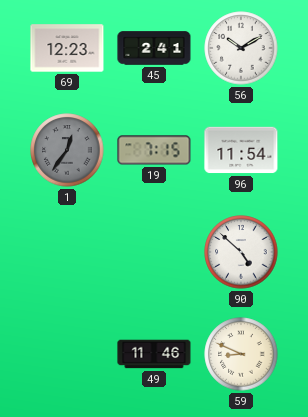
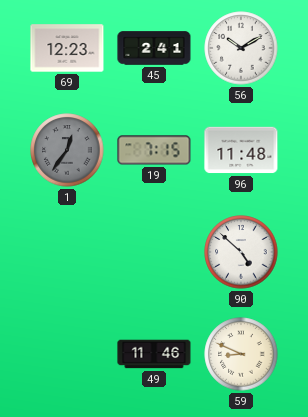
96: 11:54 -> 11:48
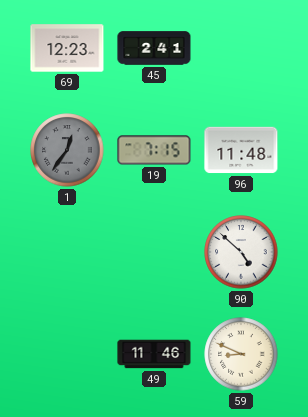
56: 10:10 -> none
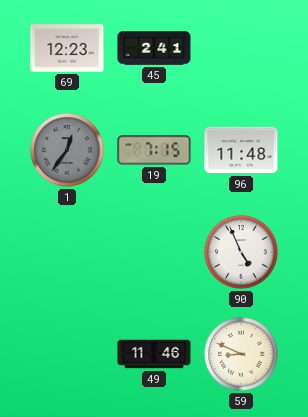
90: 4:52 -> 4:56
